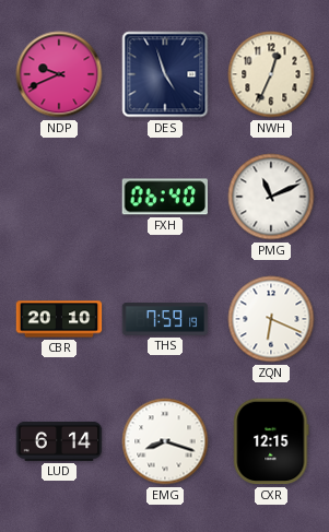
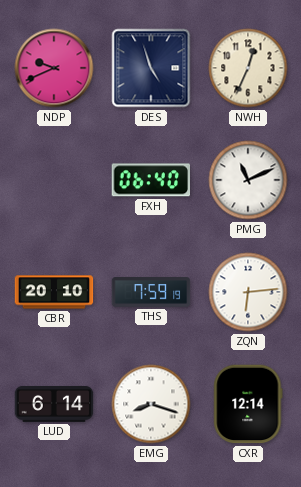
ZQN: 6:19 -> 6:14
CXR: 12:15 -> 12:14
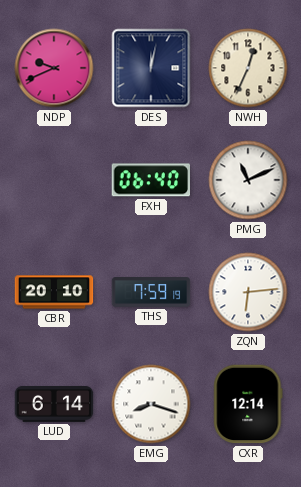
DES: 4:57 -> 12:02
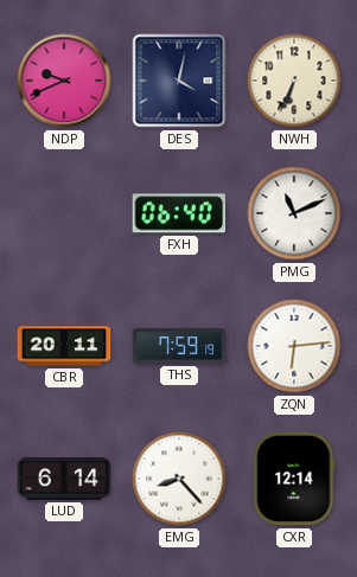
DES: 12:02 -> 4:02
NWH: 12:34 -> 6:34
CBR: 20:10 -> 20:11
EMG: 8:18 -> 8:23
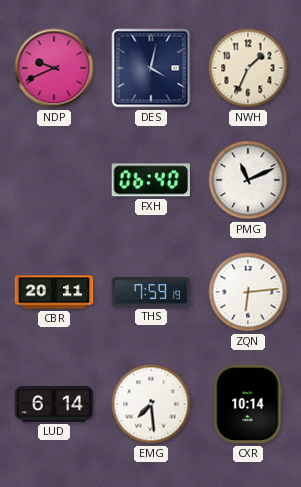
NWH: 6:34 -> 1:34
EMG: 8:23 -> 7:29
CXR: 12:14 -> 10:14
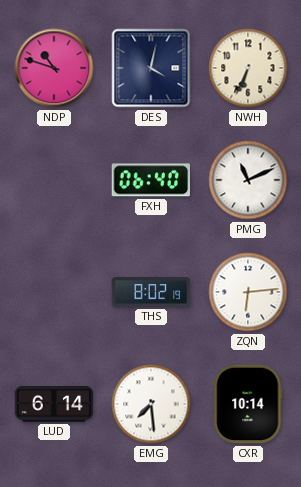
NDP: 9:41 -> 10:48
NWH: 1:34 -> 6:34
CBR: 20:11 -> none
THS: 7:59 -> 8:02
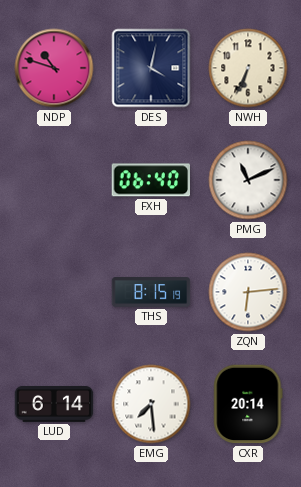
THS: 8:02 -> 8:15
CXR: 10:14 -> 20:14
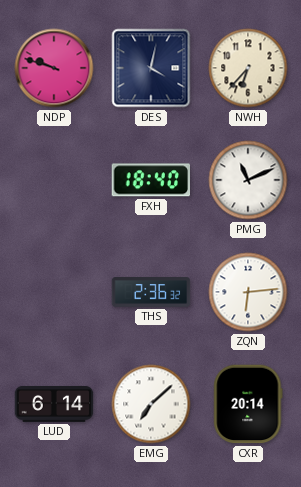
NDP: 10:48 -> 9:48
NWH: 6:34 -> 6:37
FXH: 06:40 -> 18:40
THS: 8:15 -> 2:36
EMG: 7:29 -> 7:08
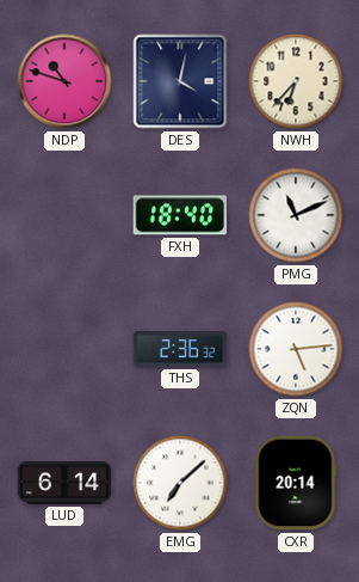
NDP: 9:48 -> 10:48
ZQN: 6:14 -> 5:14
